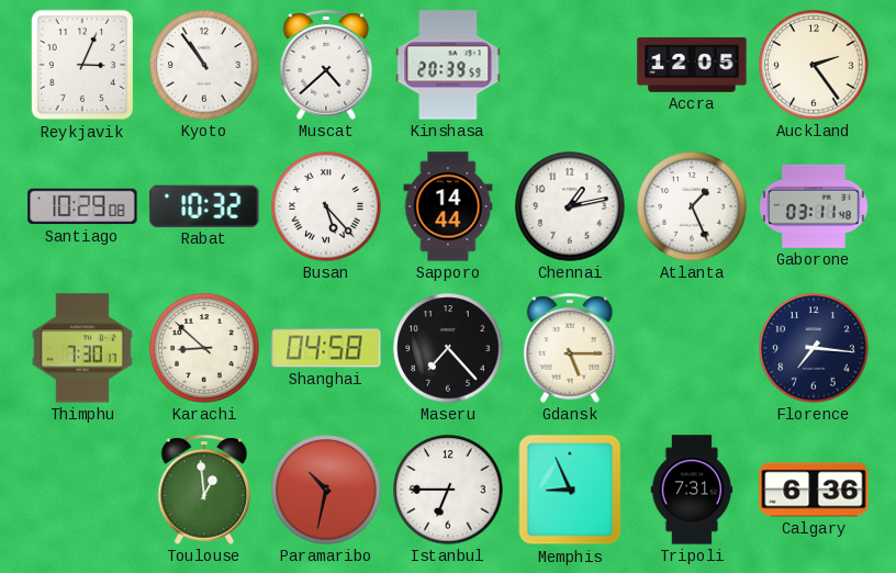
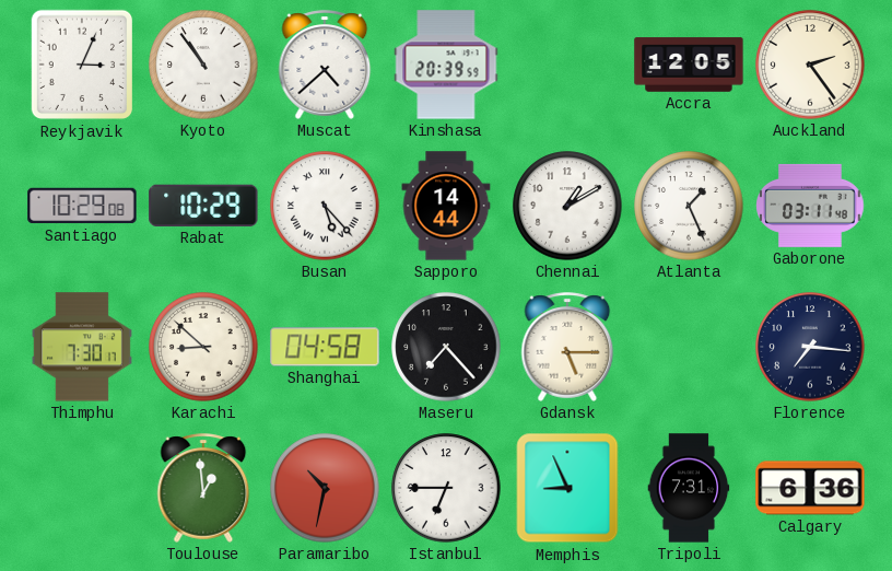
Rabat: 10:32 -> 10:29
Chennai: 1:13 -> 1:10
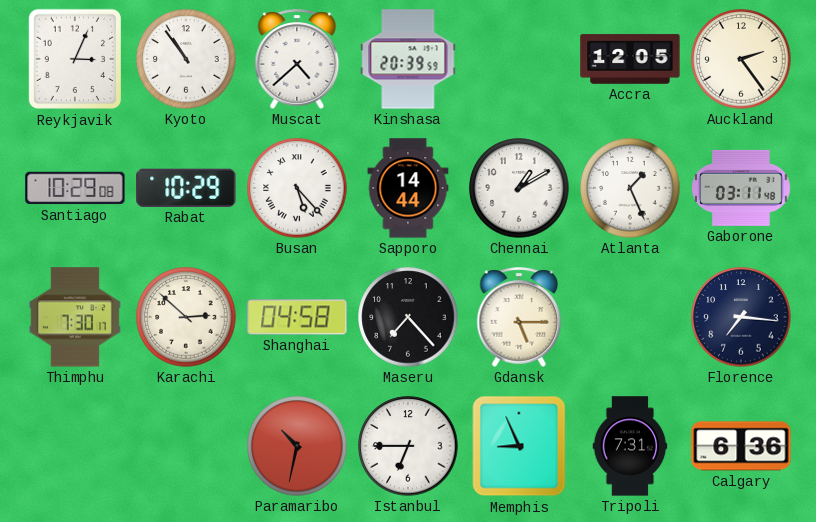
Karachi: 8:52 -> 2:52
Toulouse: 12:59 -> none
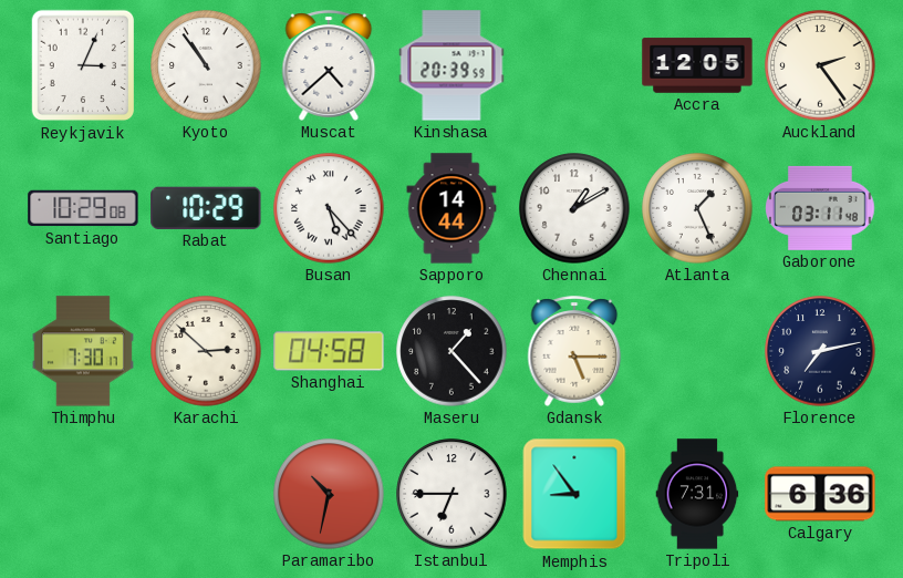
Maseru: 7:23 -> 1:23
Florence: 7:16 -> 7:13
Memphis: 8:56 -> 8:54
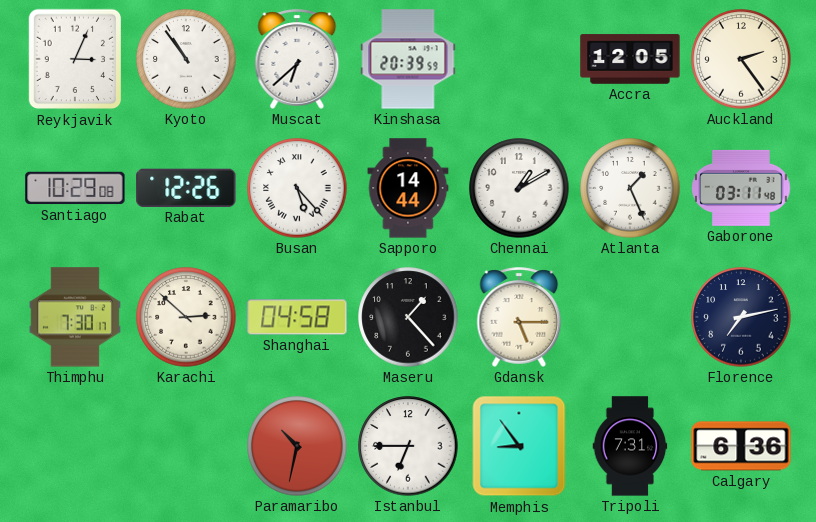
Muscat: 4:38 -> 6:38
Rabat: 10:29 -> 12:26
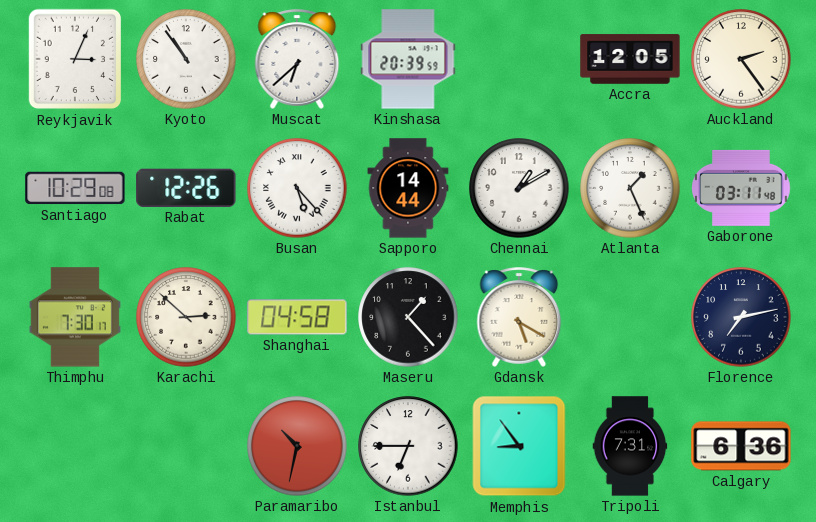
Gdansk: 5:15 -> 5:20
